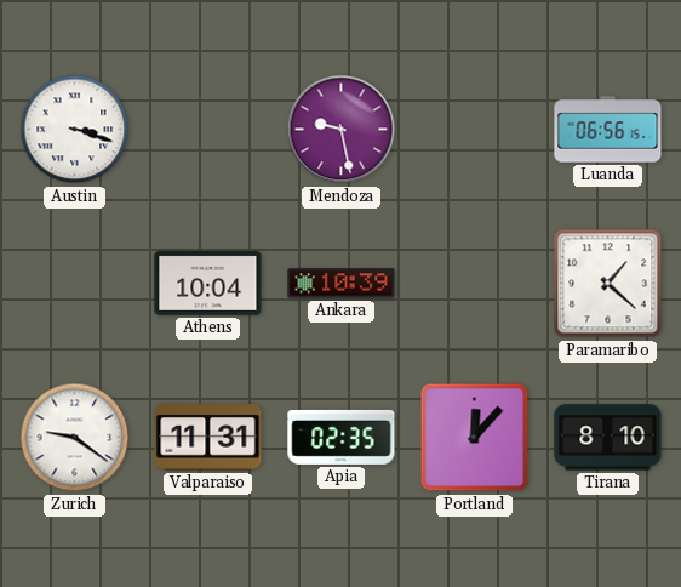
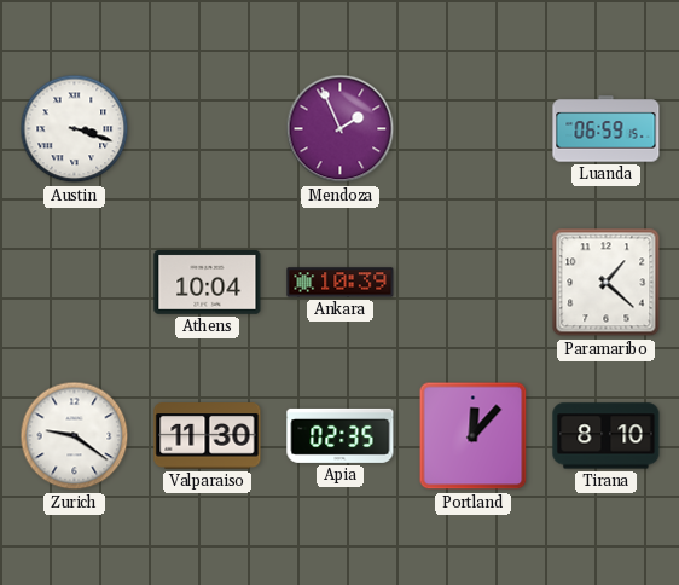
Mendoza: 9:28 -> 1:56
Luanda: 06:56 -> 06:59
Valparaiso: 11:31 -> 11:30
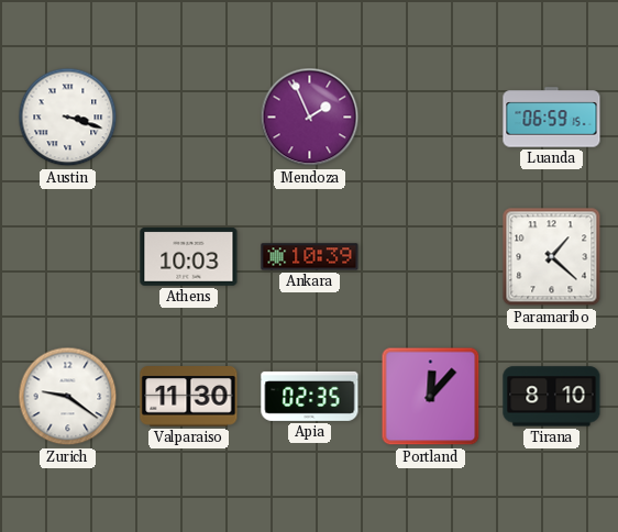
Athens: 10:04 -> 10:03
